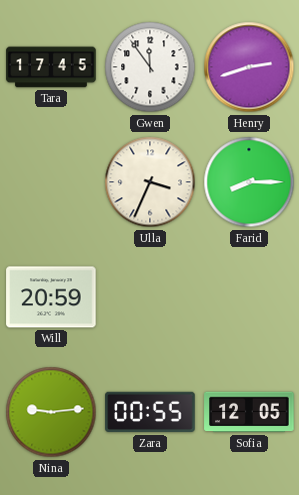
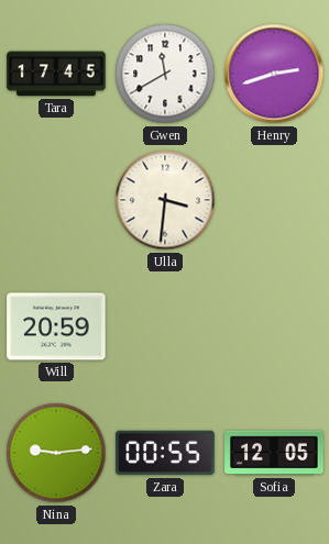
Gwen: 11:54 -> 11:40
Ulla: 3:34 -> 3:31
Farid: 8:15 -> none
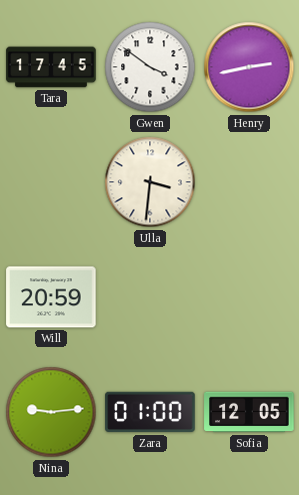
Gwen: 11:40 -> 3:51
Henry: 2:42 -> 2:43
Zara: 00:55 -> 01:00
